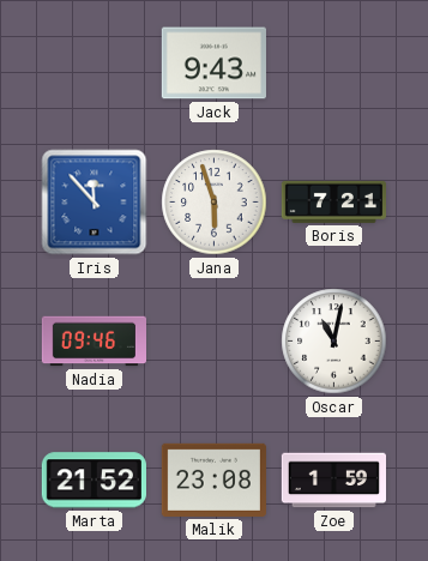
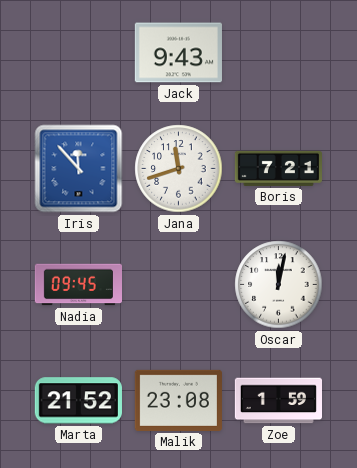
Jana: 5:57 -> 11:42
Nadia: 09:46 -> 09:45
Oscar: 11:02 -> 12:02
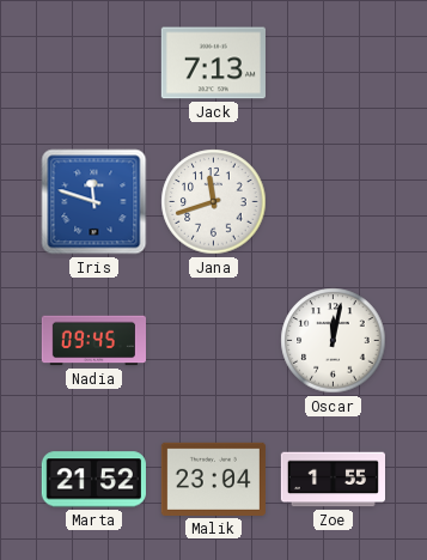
Jack: 9:43 -> 7:13
Iris: 11:53 -> 11:48
Boris: 7:21 -> none
Malik: 23:08 -> 23:04
Zoe: 1:59 -> 1:55
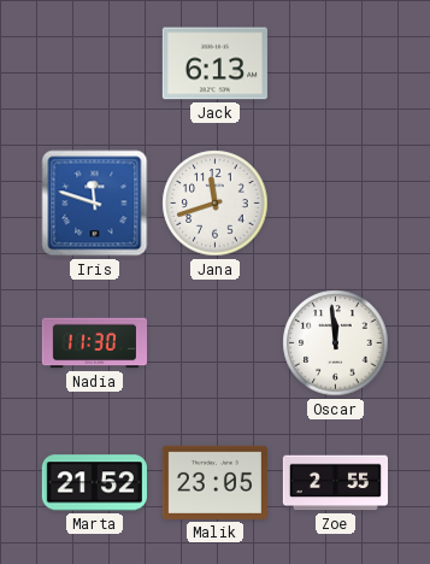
Jack: 7:13 -> 6:13
Nadia: 09:45 -> 11:30
Oscar: 12:02 -> 11:59
Malik: 23:04 -> 23:05
Zoe: 1:55 -> 2:55
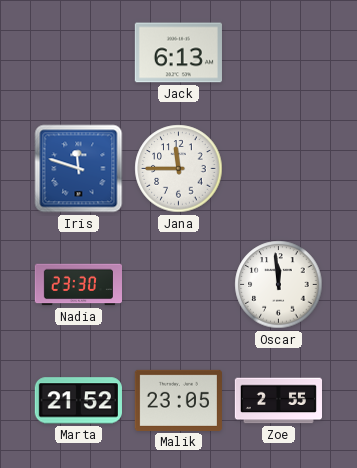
Jana: 11:42 -> 11:45
Nadia: 11:30 -> 23:30
